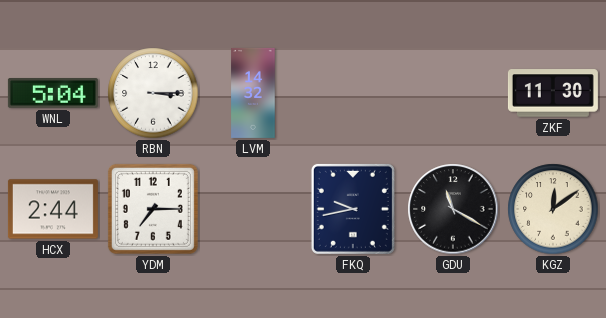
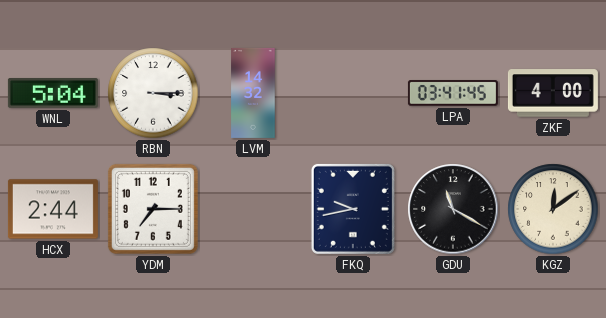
LPA: none -> 03:41
ZKF: 11:30 -> 4:00
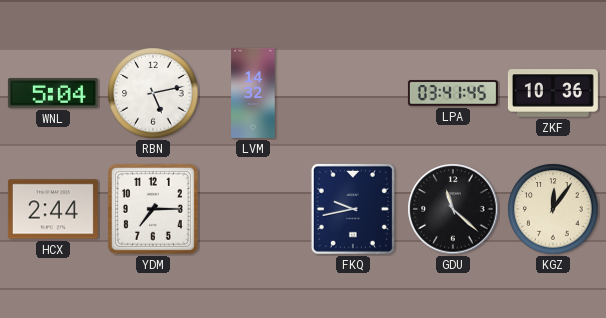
RBN: 3:15 -> 5:13
ZKF: 4:00 -> 10:36
GDU: 11:20 -> 11:22
KGZ: 12:09 -> 12:06
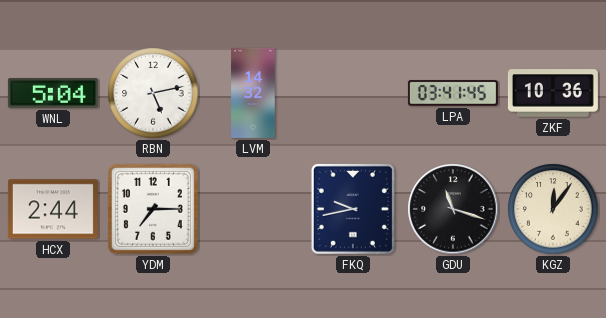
GDU: 11:22 -> 11:18
